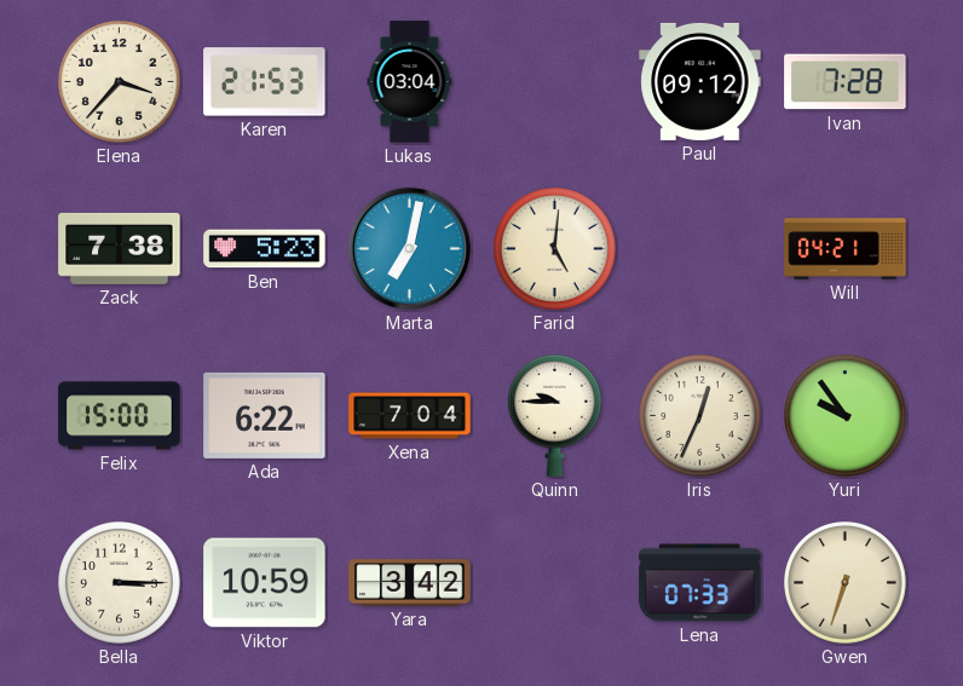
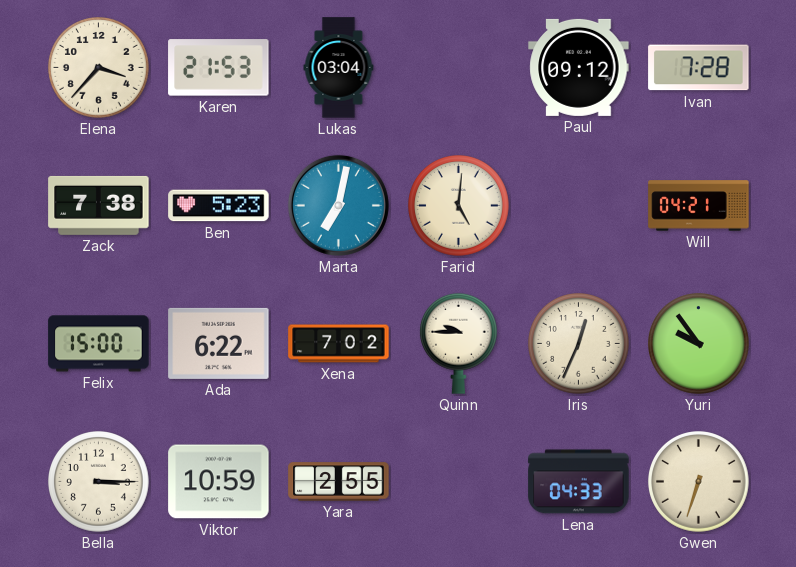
Xena: 7:04 -> 7:02
Yara: 3:42 -> 2:55
Lena: 07:33 -> 04:33
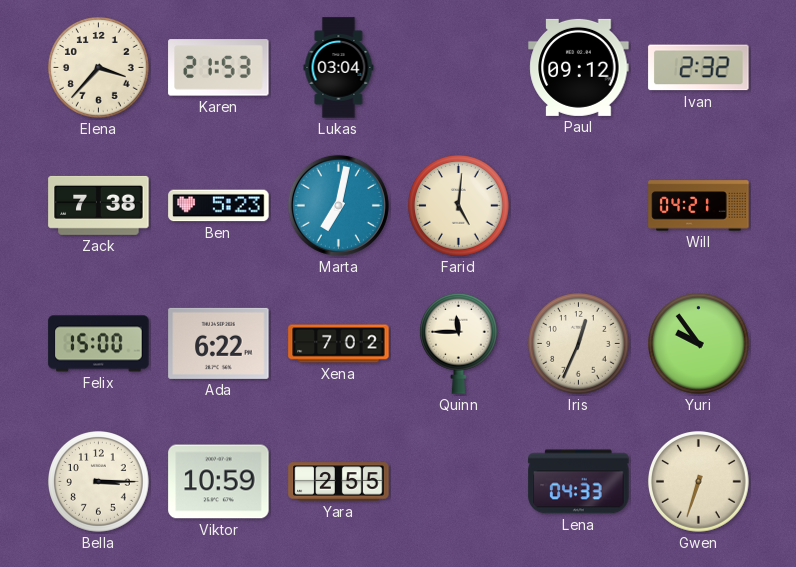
Ivan: 7:28 -> 2:32
Quinn: 9:45 -> 11:45
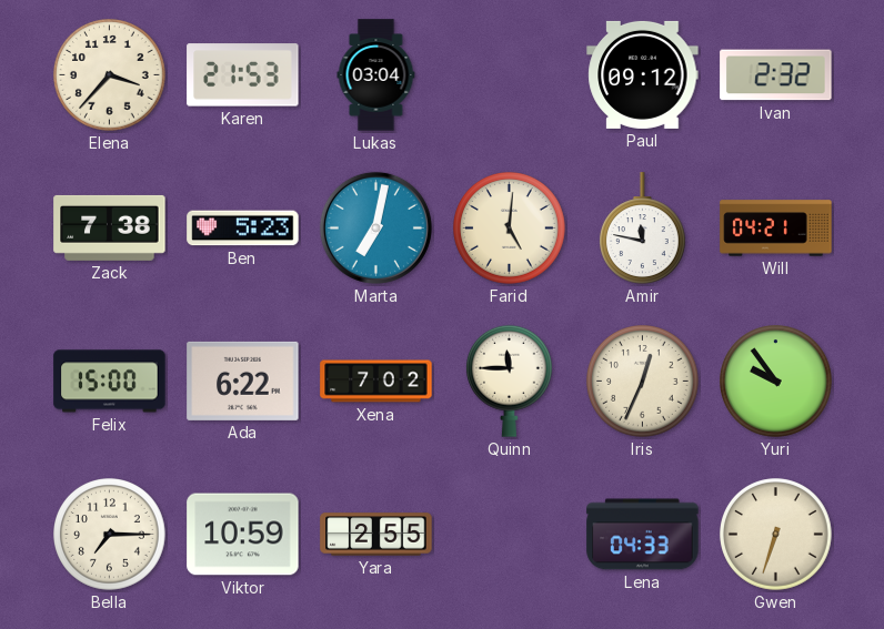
Amir: none -> 11:47
Bella: 3:15 -> 7:15
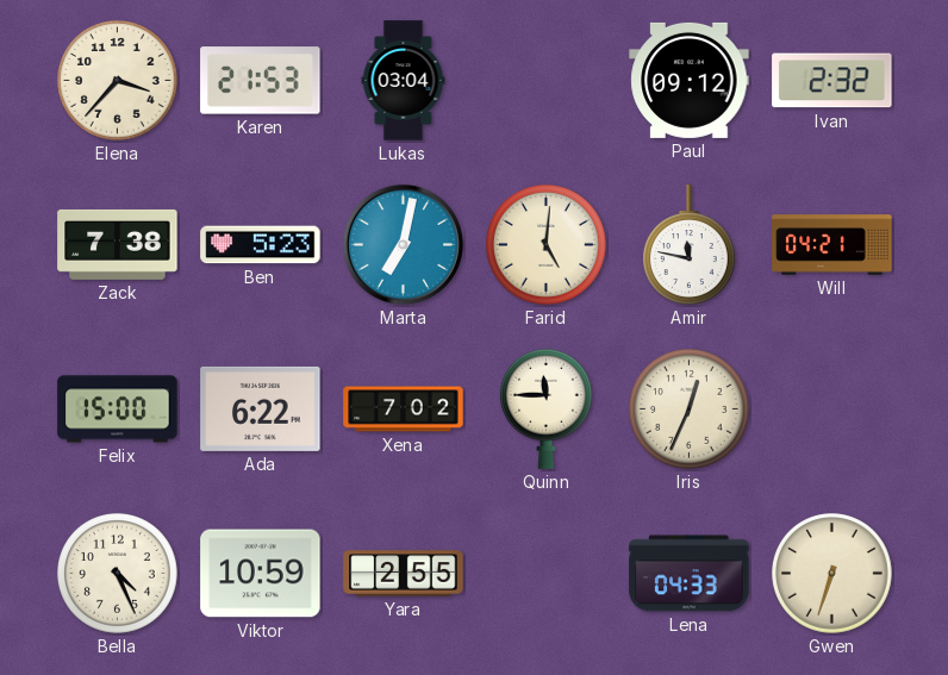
Yuri: 9:54 -> none
Bella: 7:15 -> 4:26
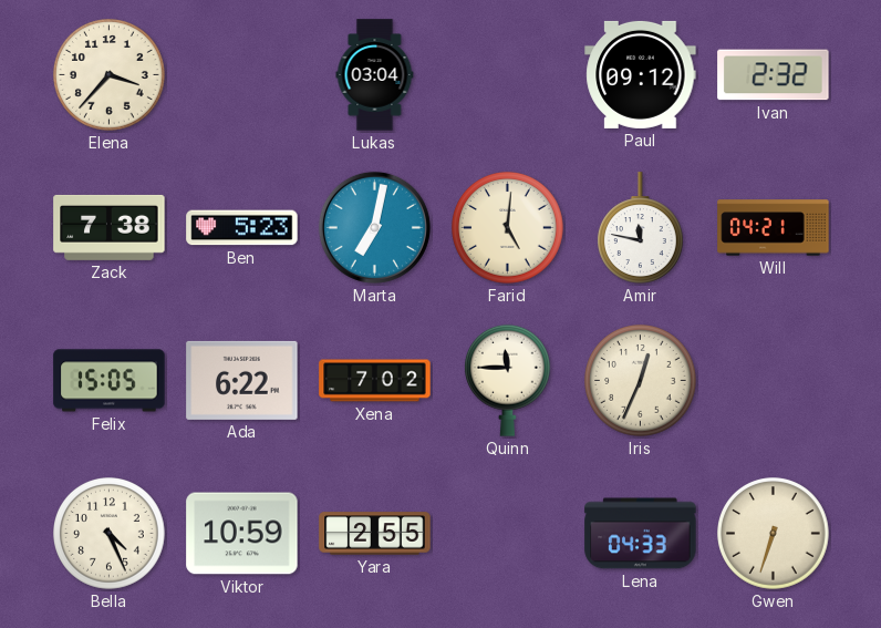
Karen: 21:53 -> none
Felix: 15:00 -> 15:05
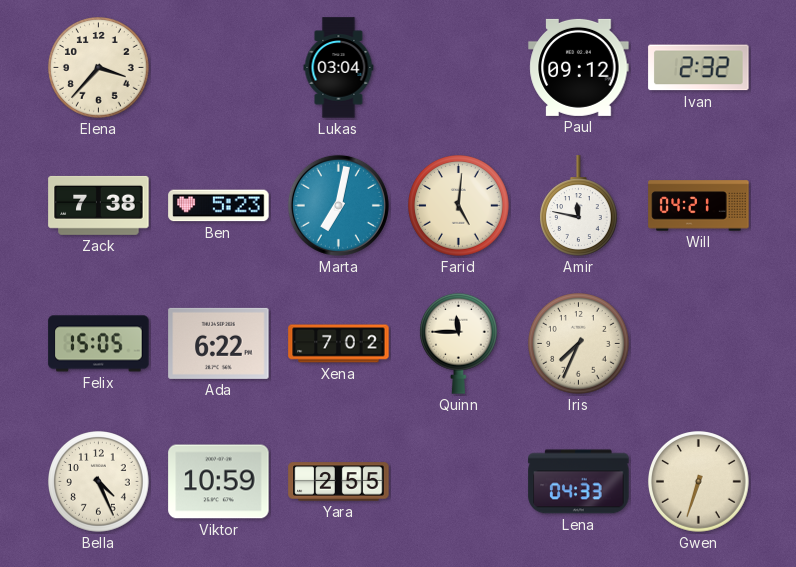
Iris: 12:34 -> 7:34
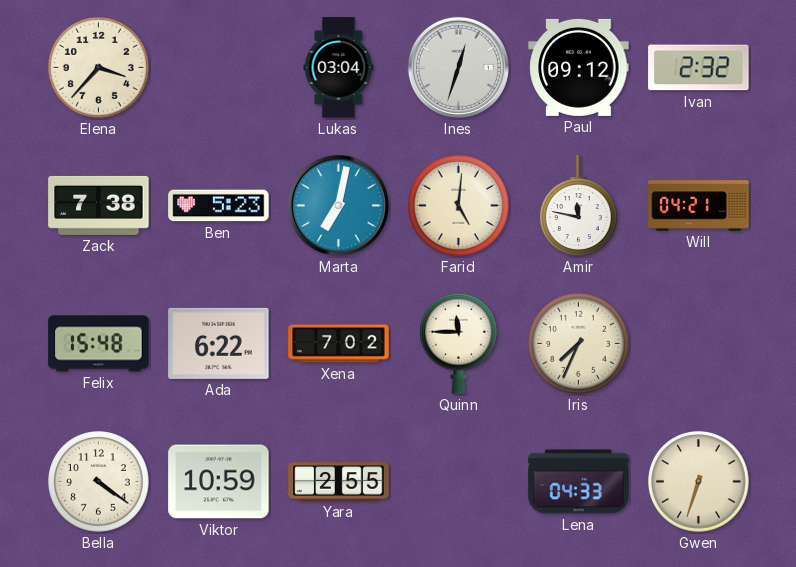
Ines: none -> 12:33
Felix: 15:05 -> 15:48
Bella: 4:26 -> 4:21
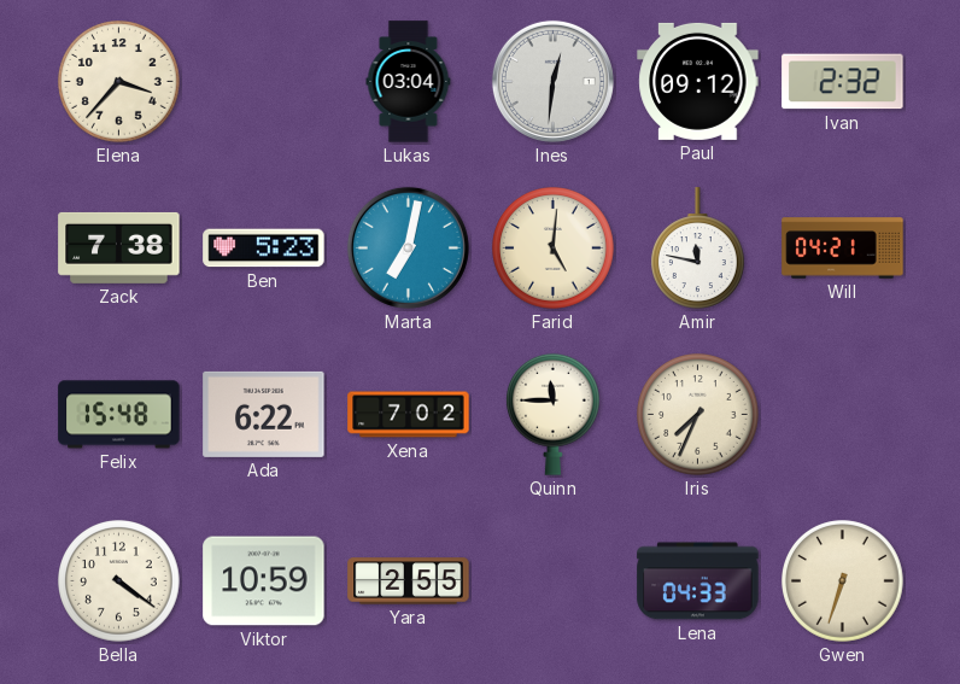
Ines: 12:33 -> 12:31
